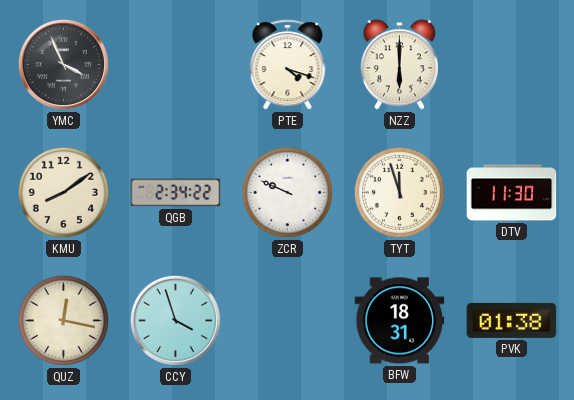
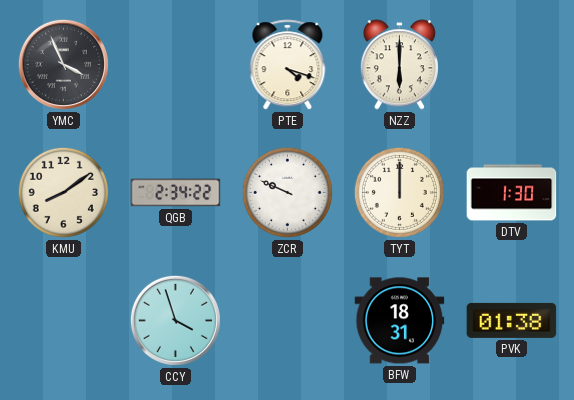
TYT: 11:57 -> 12:00
DTV: 11:30 -> 1:30
QUZ: 12:17 -> none
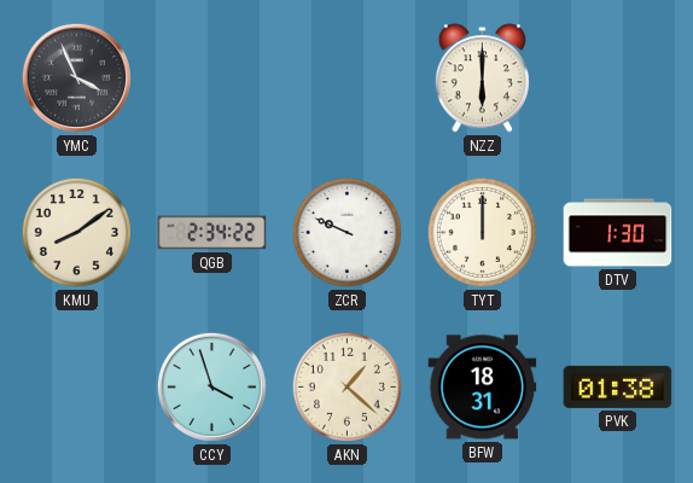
PTE: 4:18 -> none
AKN: none -> 1:22
